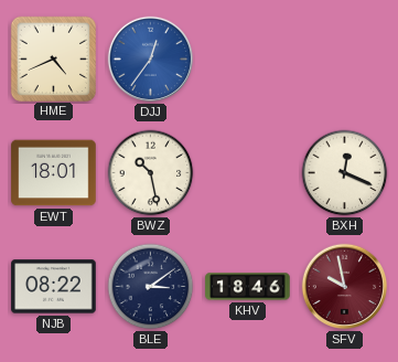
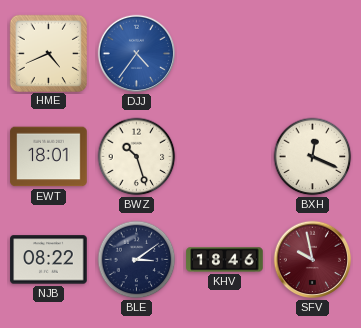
DJJ: 12:36 -> 4:36
BWZ: 10:28 -> 10:27
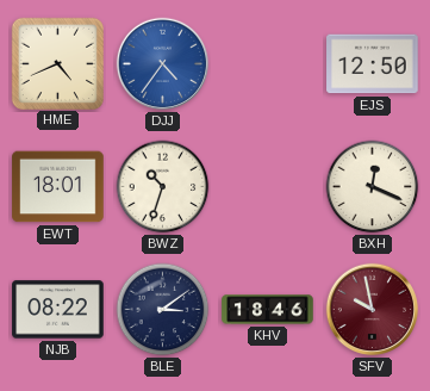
EJS: none -> 12:50
BWZ: 10:27 -> 10:33
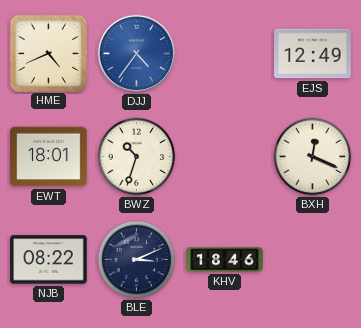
EJS: 12:50 -> 12:49
BLE: 3:09 -> 3:11
SFV: 9:58 -> none
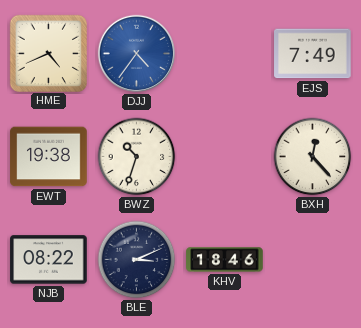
EJS: 12:49 -> 7:49
EWT: 18:01 -> 19:38
BXH: 12:19 -> 12:23
